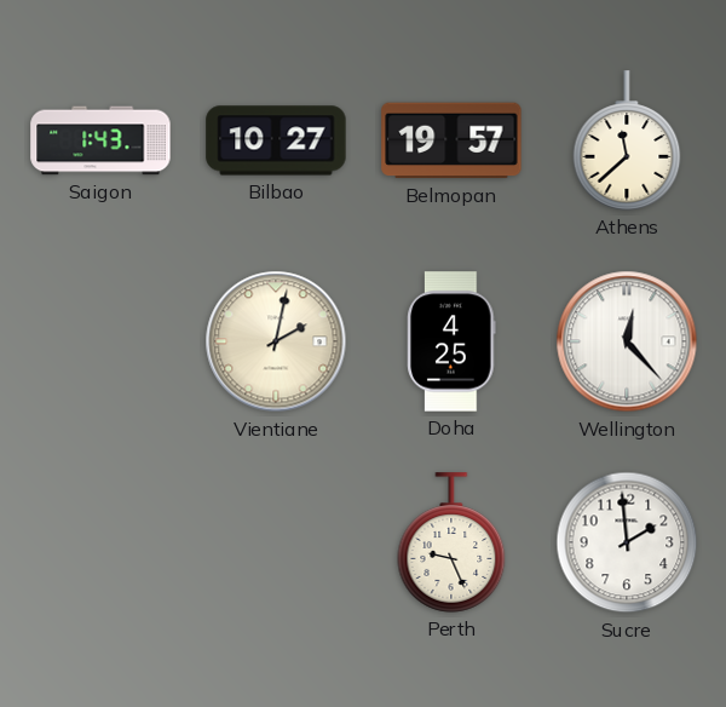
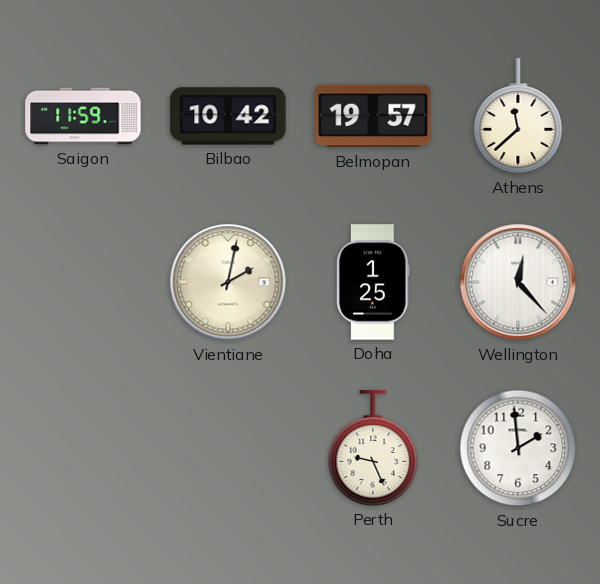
Saigon: 1:43 -> 11:59
Bilbao: 10:27 -> 10:42
Doha: 4:25 -> 1:25
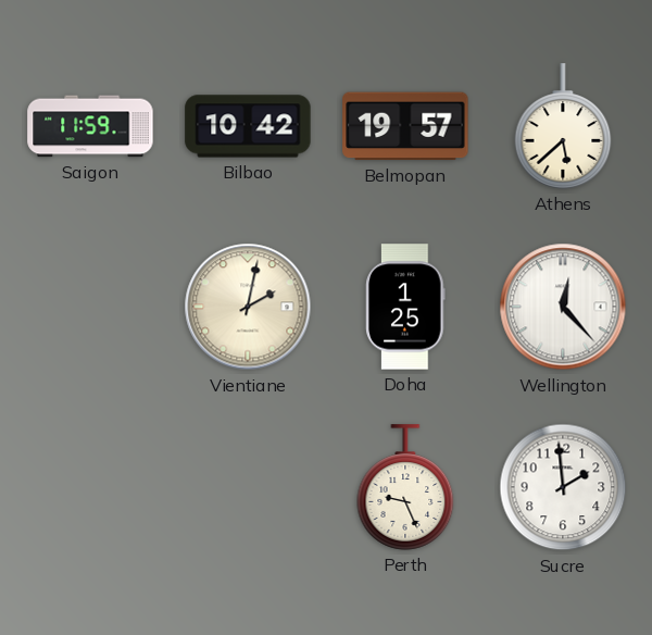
Athens: 11:38 -> 5:38
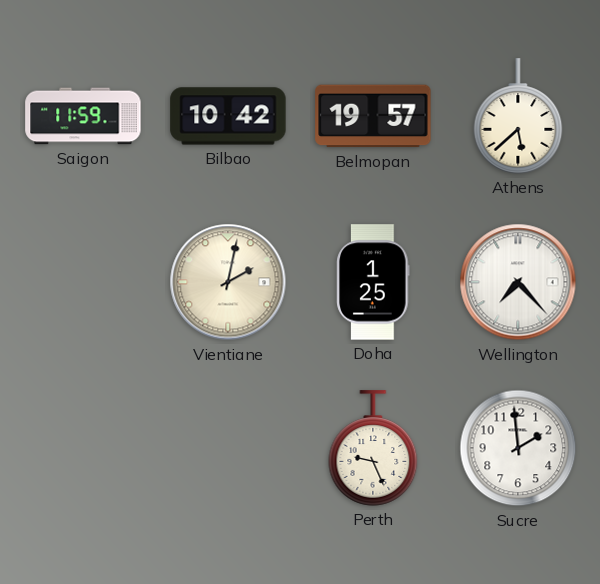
Wellington: 12:23 -> 7:23
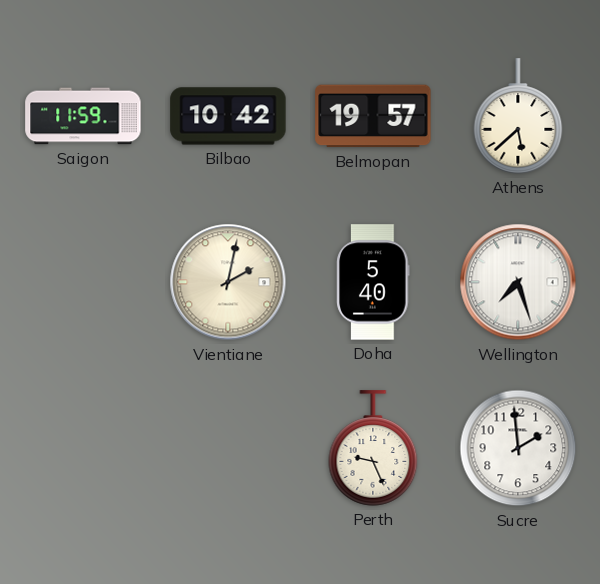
Doha: 1:25 -> 5:40
Wellington: 7:23 -> 7:27
